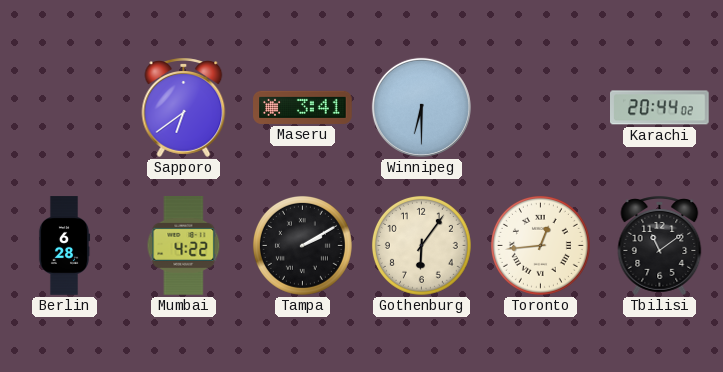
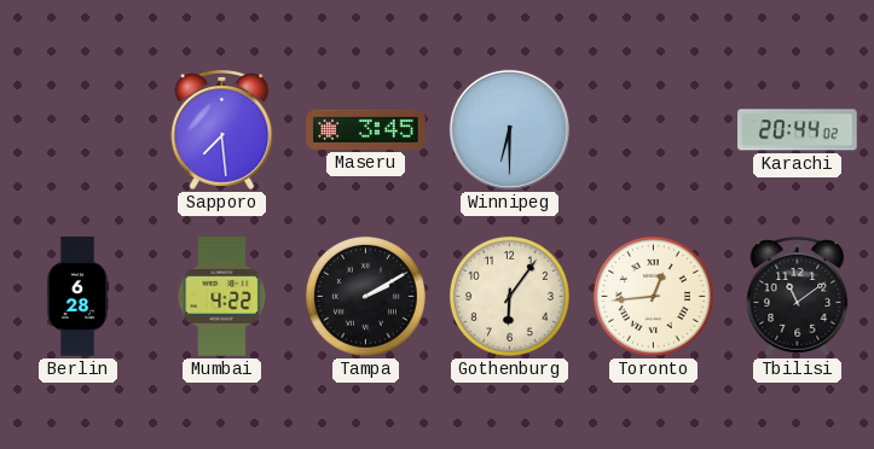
Sapporo: 6:39 -> 7:29
Maseru: 3:41 -> 3:45
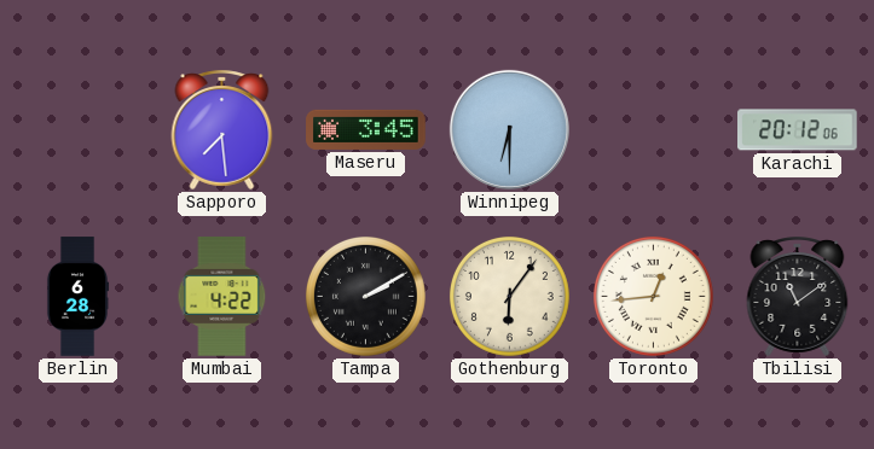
Karachi: 20:44 -> 20:12
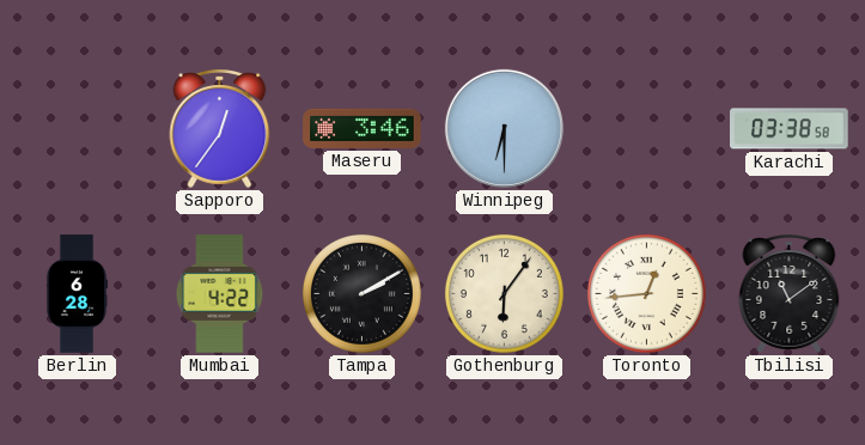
Sapporo: 7:29 -> 12:36
Maseru: 3:45 -> 3:46
Karachi: 20:12 -> 03:38
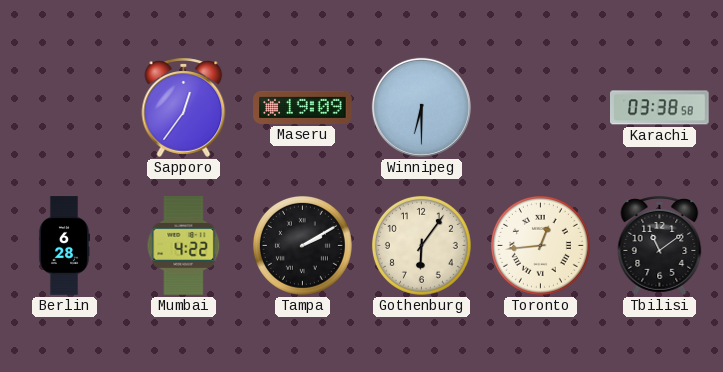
Maseru: 3:46 -> 19:09
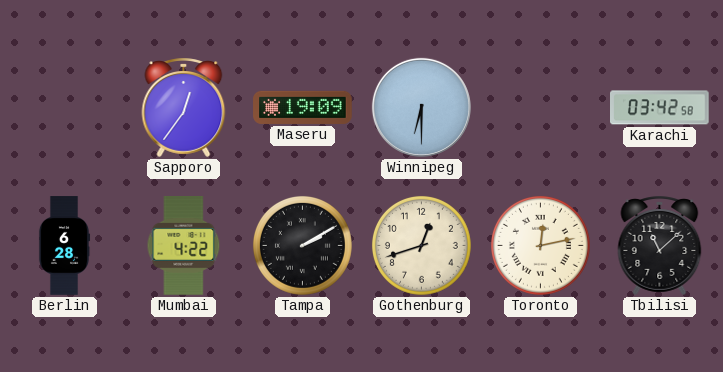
Karachi: 03:38 -> 03:42
Gothenburg: 6:06 -> 12:42
Toronto: 12:44 -> 12:13
Tbilisi: 11:09 -> 11:08
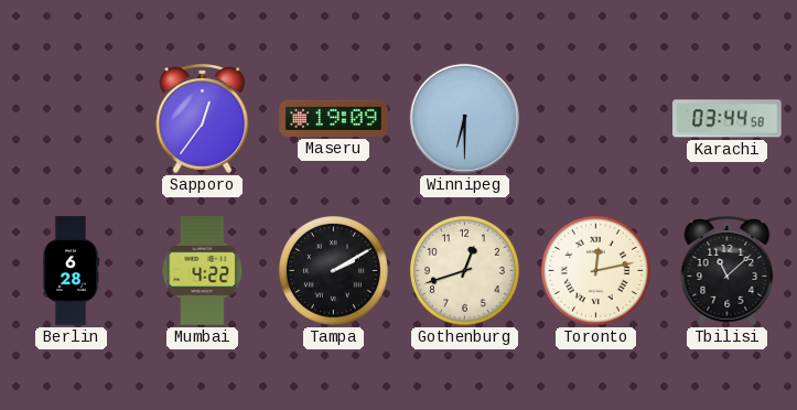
Karachi: 03:42 -> 03:44
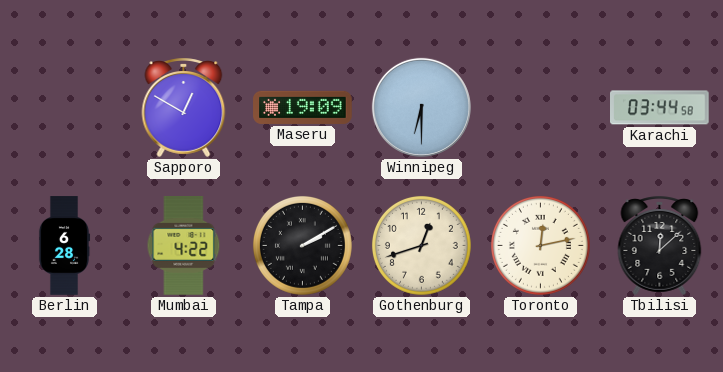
Sapporo: 12:36 -> 12:50
Tbilisi: 11:08 -> 12:08
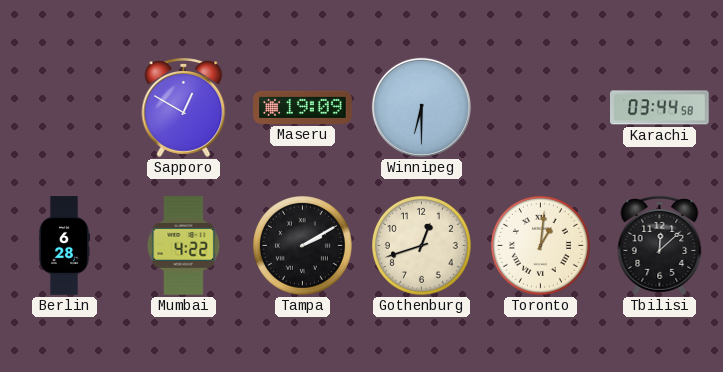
Toronto: 12:13 -> 1:01
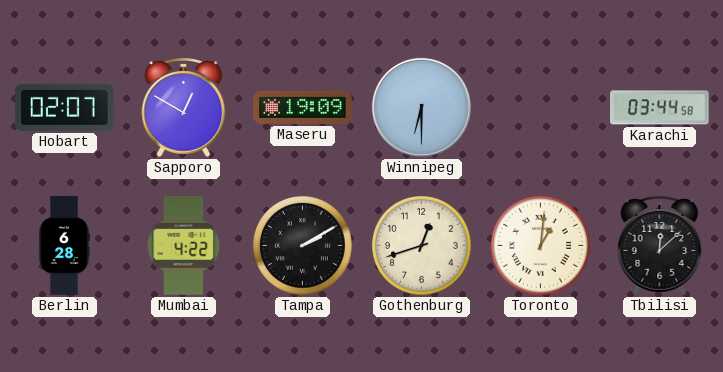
Hobart: none -> 02:07
